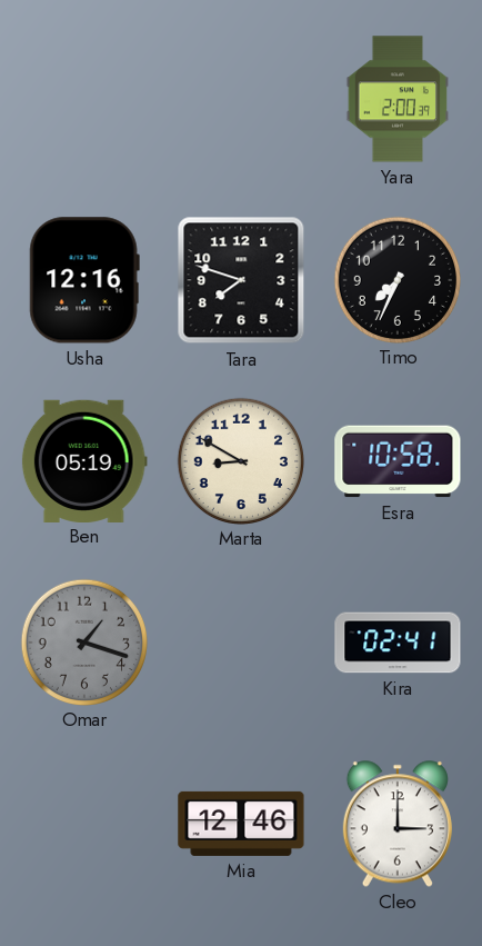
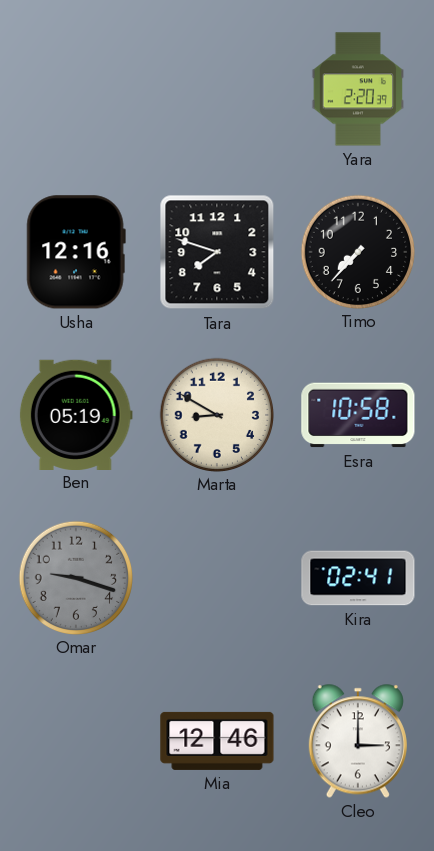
Yara: 2:00 -> 2:20
Timo: 7:34 -> 7:37
Omar: 1:18 -> 9:18
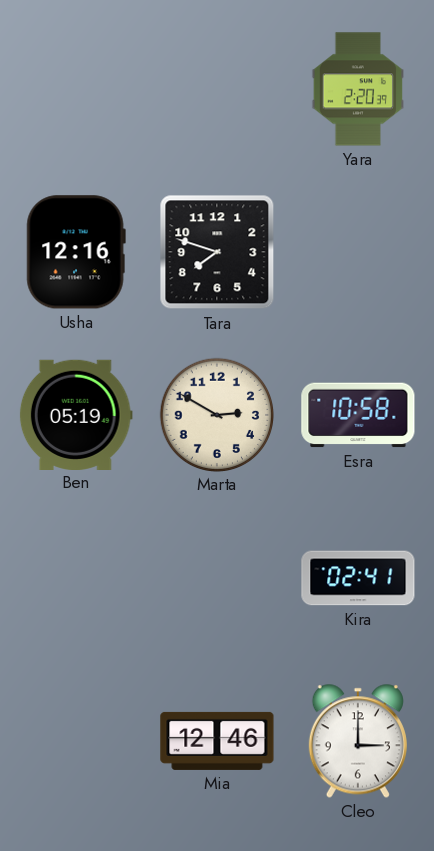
Timo: 7:37 -> none
Marta: 8:50 -> 2:50
Omar: 9:18 -> none
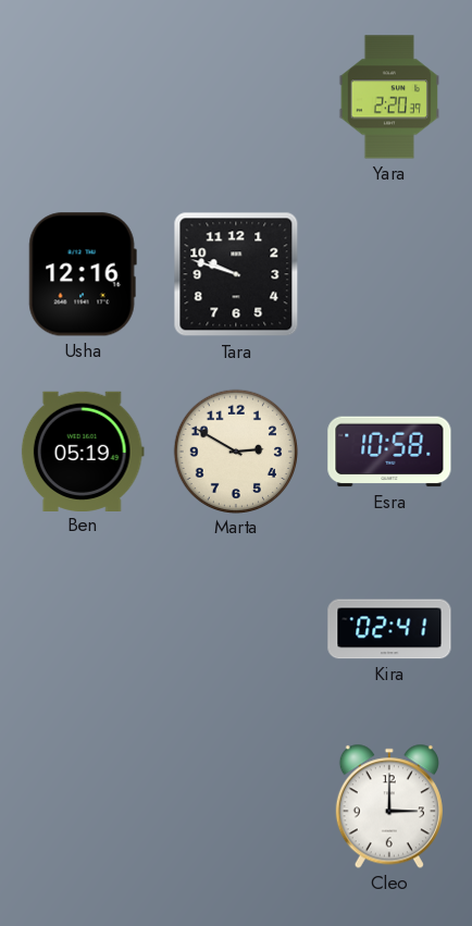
Tara: 7:48 -> 9:48
Mia: 12:46 -> none
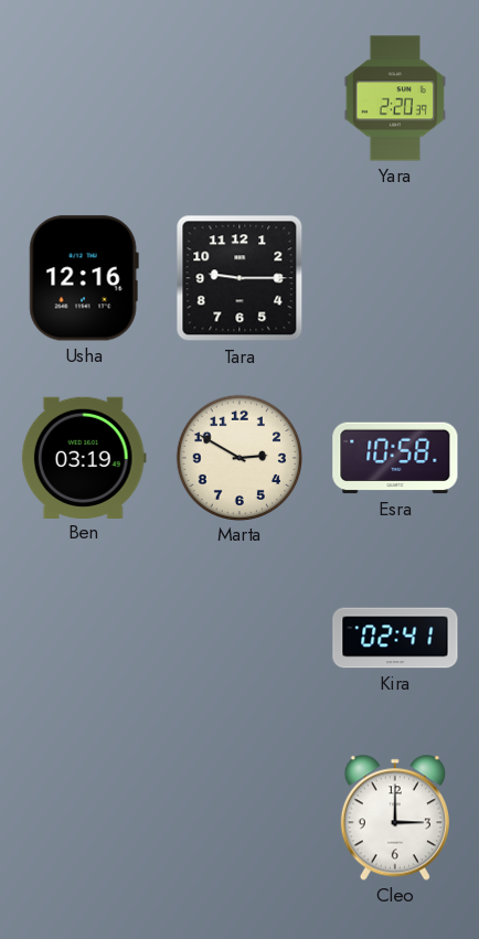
Tara: 9:48 -> 9:15
Ben: 05:19 -> 03:19
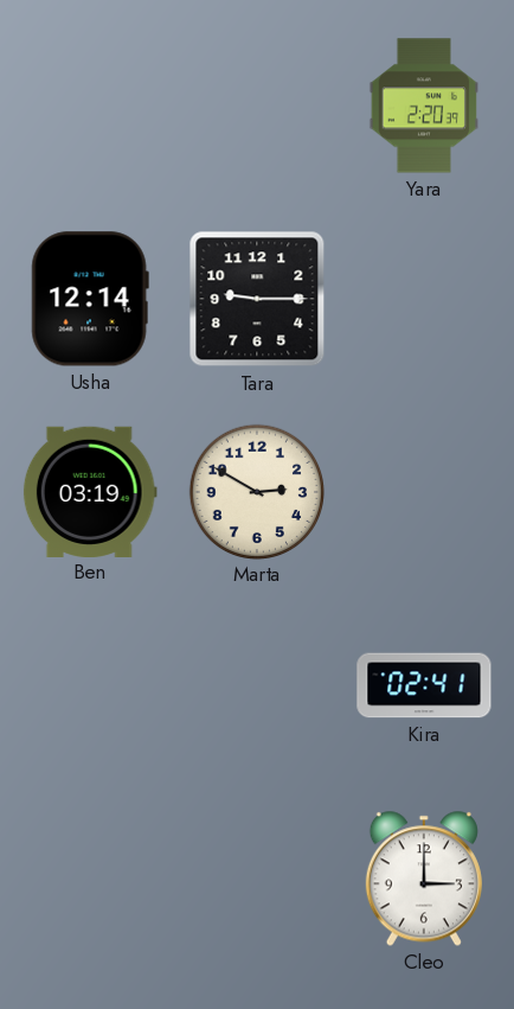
Usha: 12:16 -> 12:14
Esra: 10:58 -> none
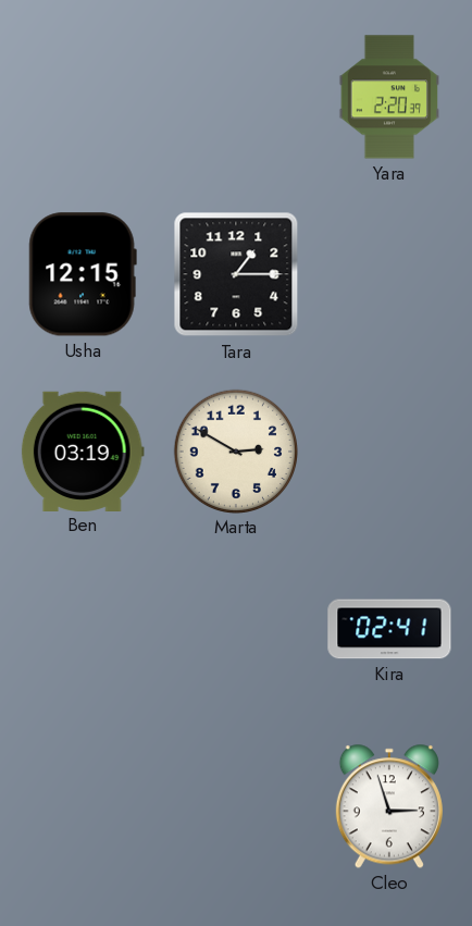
Usha: 12:14 -> 12:15
Tara: 9:15 -> 1:15
Cleo: 3:00 -> 2:57
